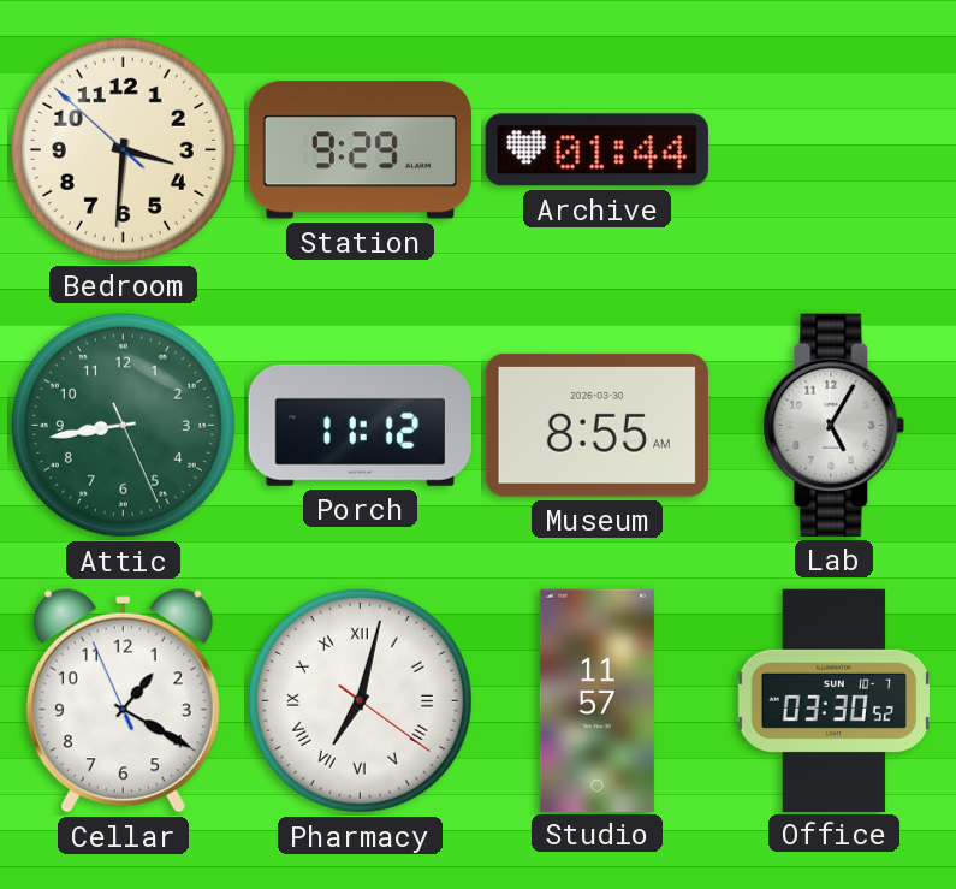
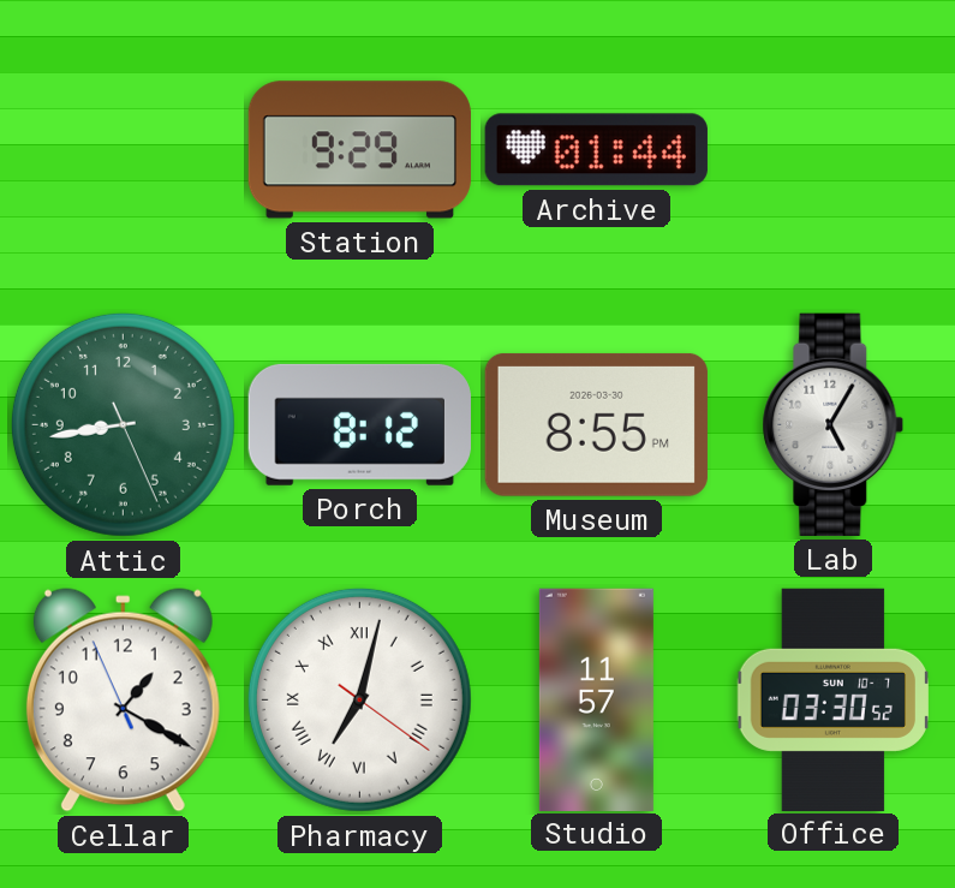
Bedroom: 3:30 -> none
Porch: 11:12 -> 8:12
Museum: 8:55 AM -> 8:55 PM
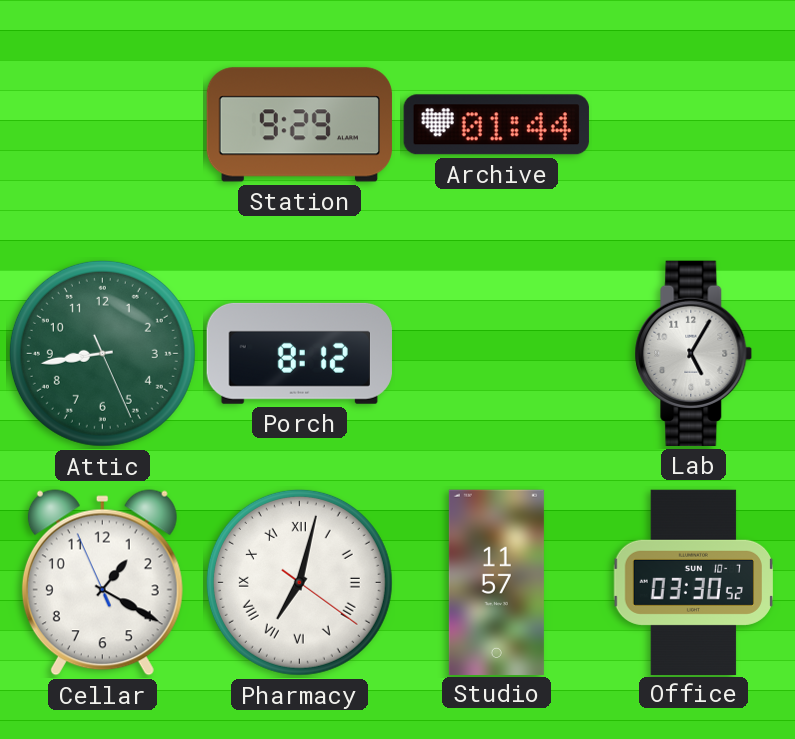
Museum: 8:55 -> none
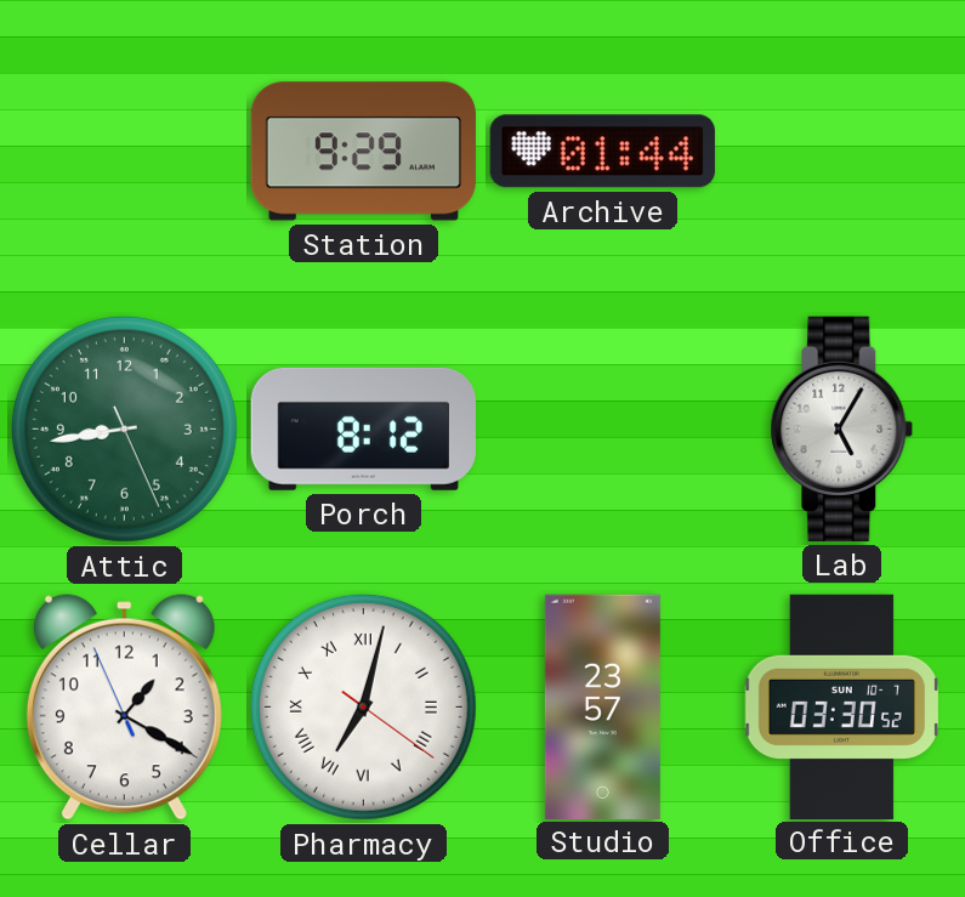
Studio: 11:57 -> 23:57
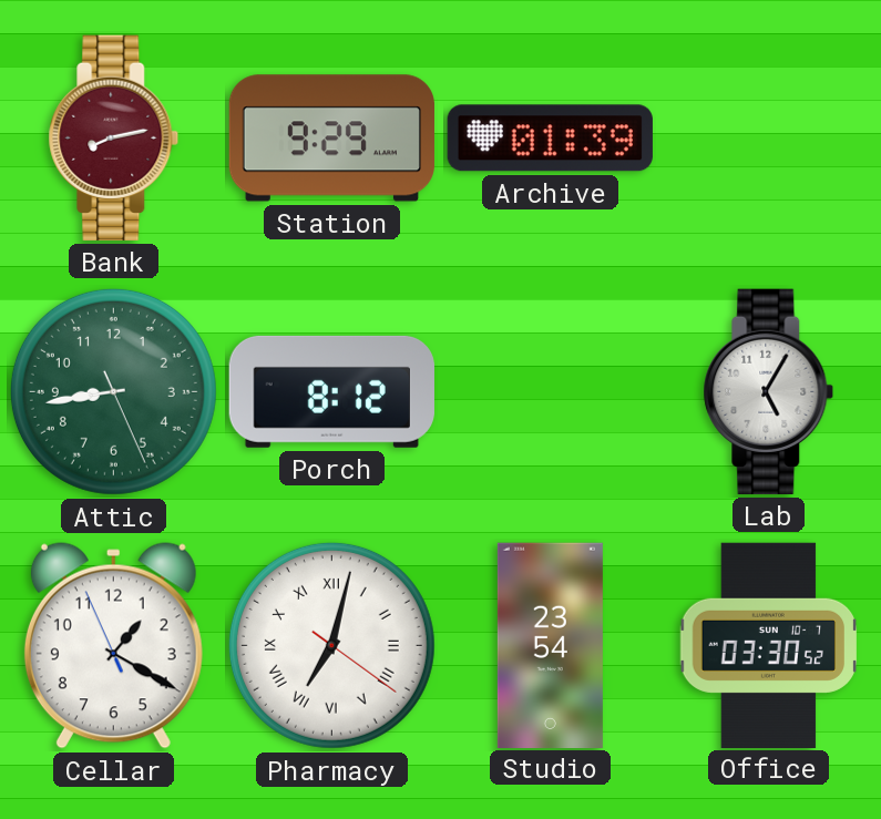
Bank: none -> 8:13
Archive: 01:44 -> 01:39
Studio: 23:57 -> 23:54
